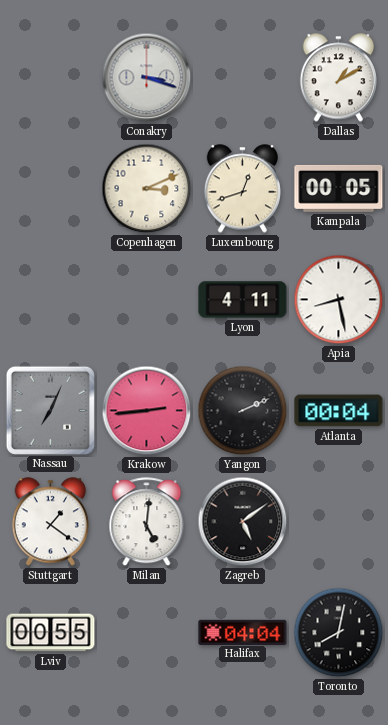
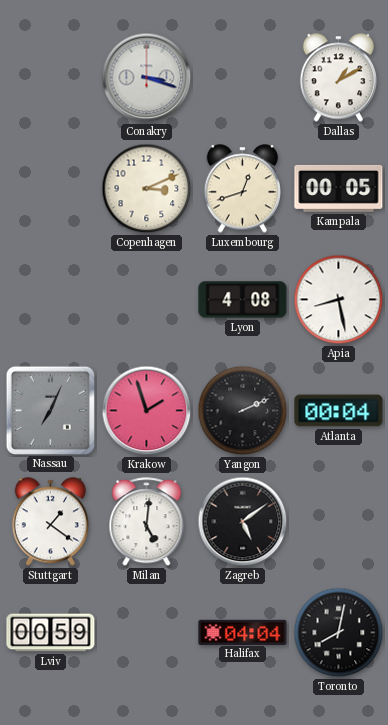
Lyon: 4:11 -> 4:08
Krakow: 2:44 -> 1:57
Lviv: 00:55 -> 00:59
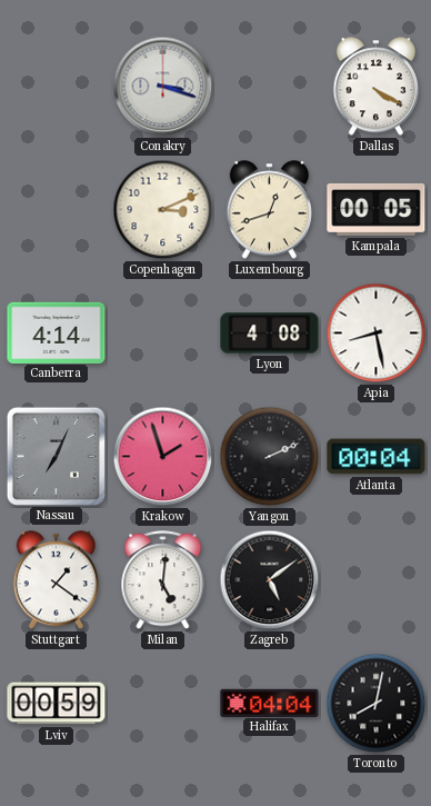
Dallas: 1:10 -> 4:20
Canberra: none -> 4:14
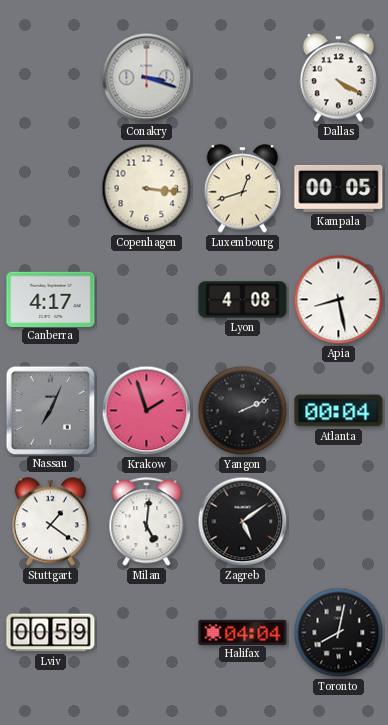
Copenhagen: 3:11 -> 3:16
Canberra: 4:14 -> 4:17
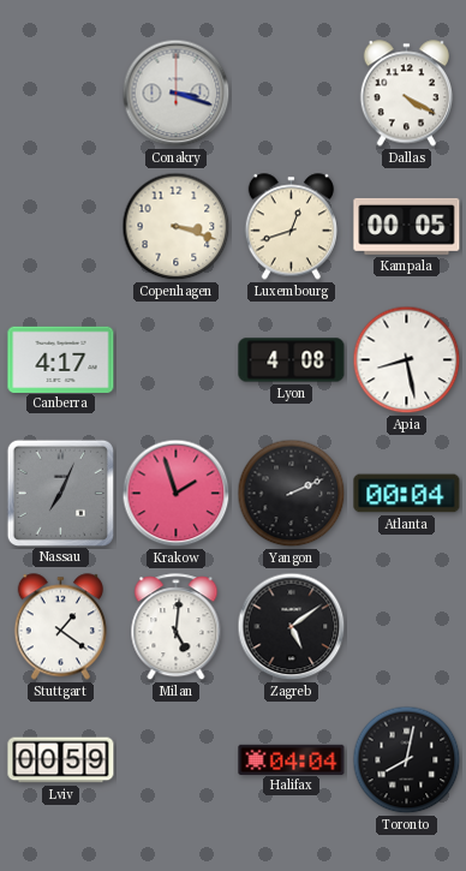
Copenhagen: 3:16 -> 3:18
